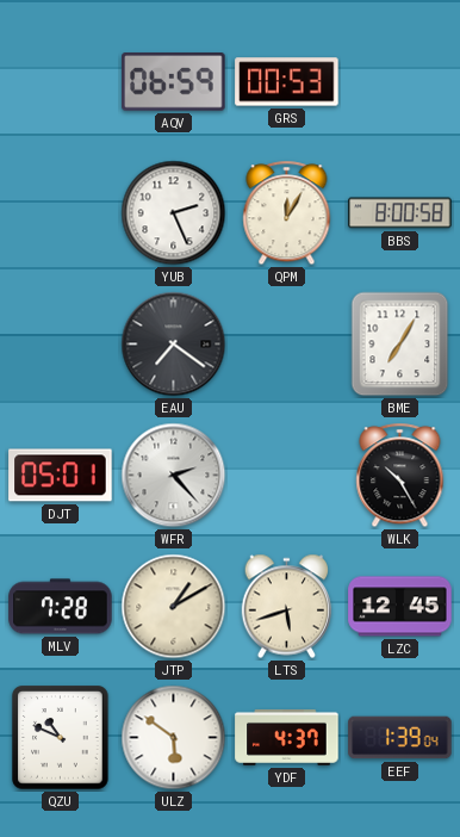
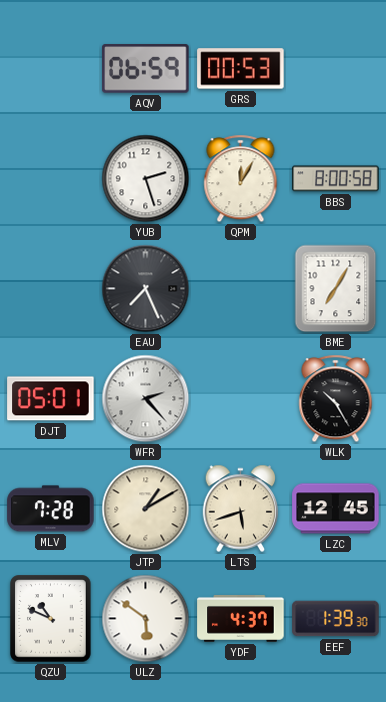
YUB: 2:26 -> 2:27
EAU: 7:21 -> 7:26
EEF: 1:39:04 -> 1:39:30
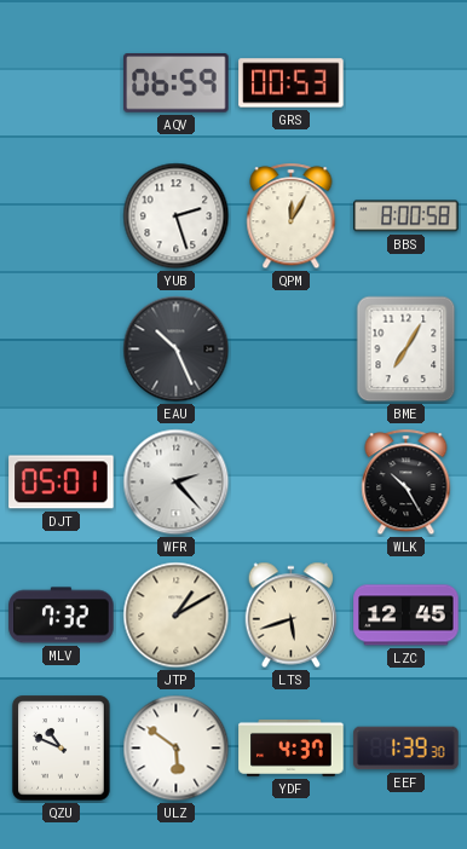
EAU: 7:26 -> 10:26
MLV: 7:28 -> 7:32
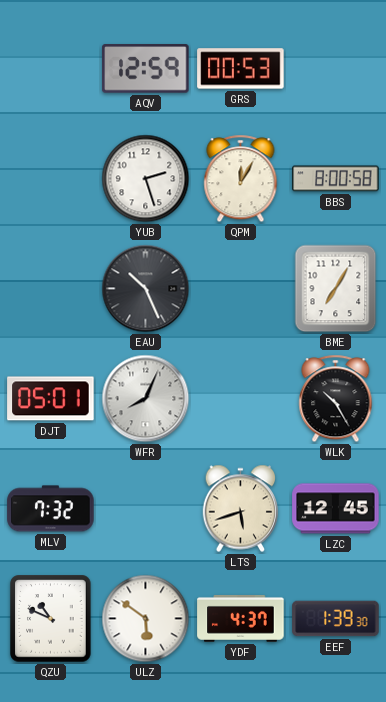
AQV: 06:59 -> 12:59
WFR: 2:23 -> 8:04
JTP: 1:10 -> none
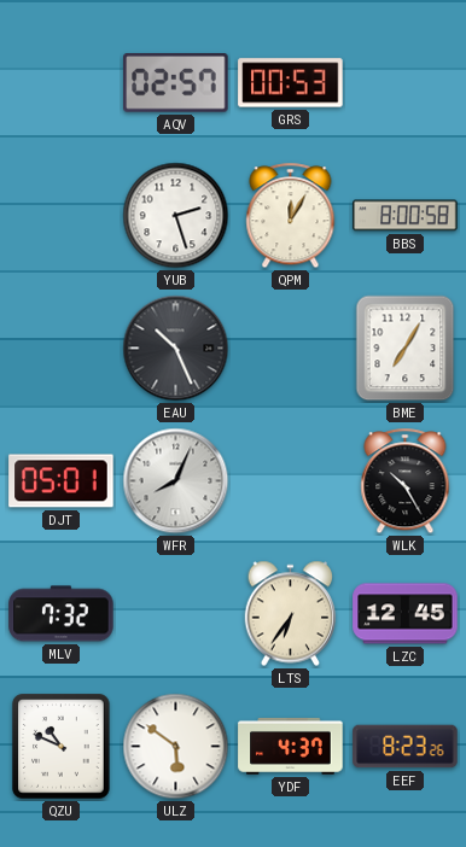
AQV: 12:59 -> 02:57
LTS: 5:42 -> 6:36
EEF: 1:39 -> 8:23
